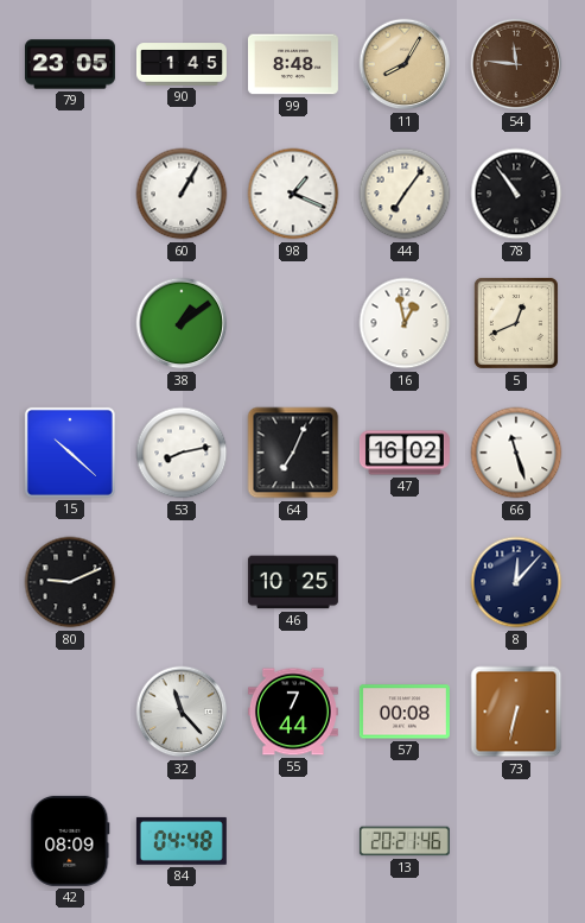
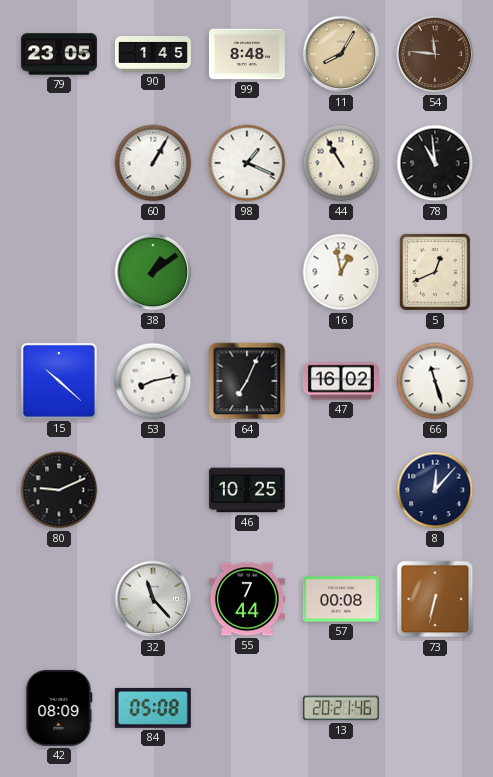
44: 7:06 -> 10:55
78: 10:54 -> 10:59
84: 04:48 -> 05:08
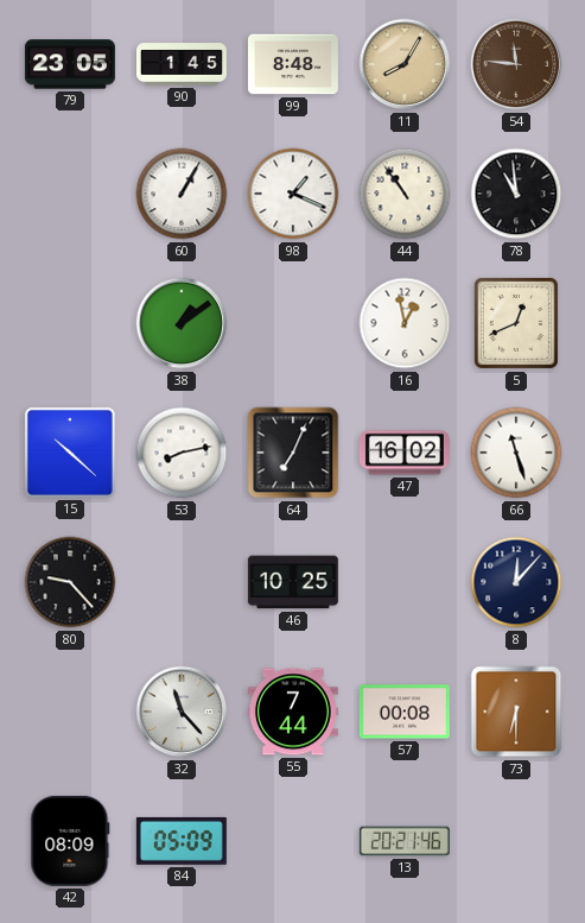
44: 10:55 -> 10:54
80: 9:11 -> 9:23
73: 6:32 -> 6:30
84: 05:08 -> 05:09
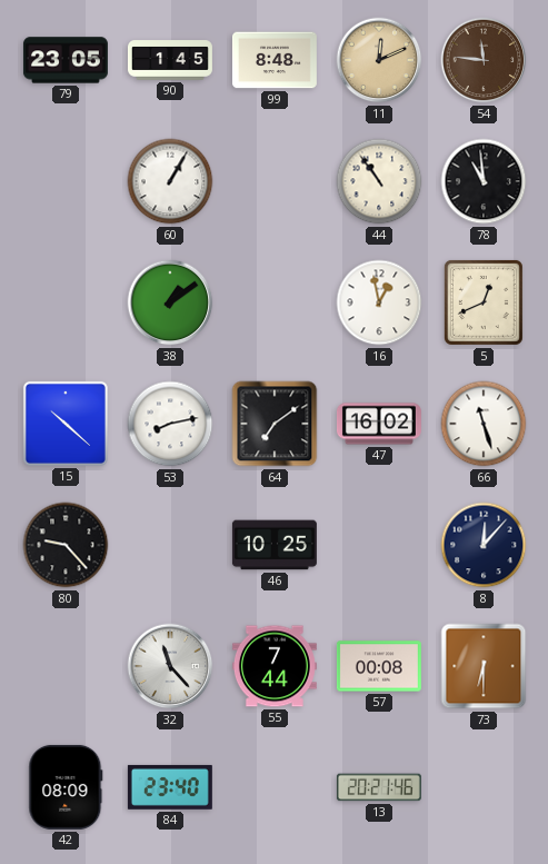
11: 8:05 -> 12:11
98: 1:19 -> none
64: 7:04 -> 7:09
84: 05:09 -> 23:40
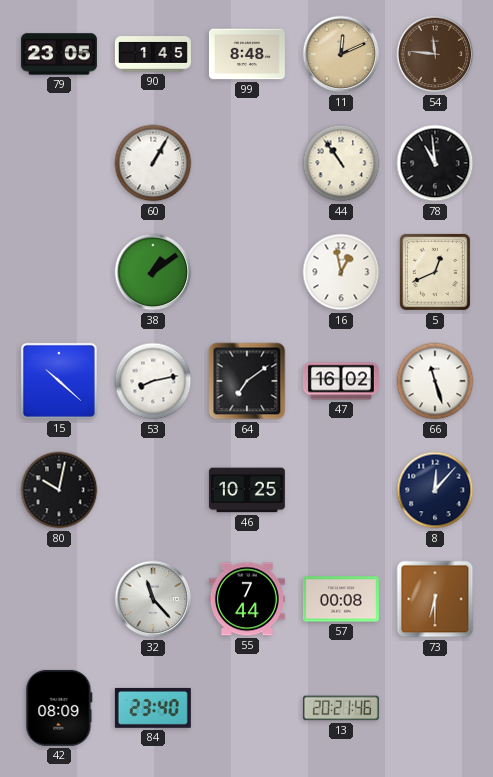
80: 9:23 -> 10:02
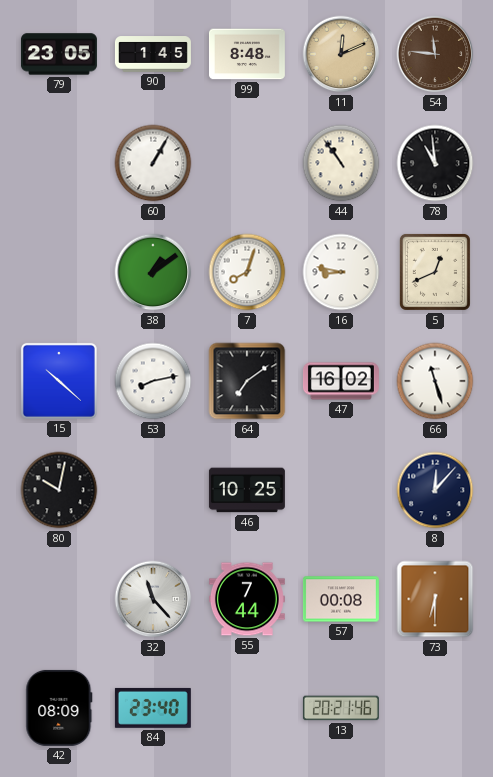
7: none -> 8:03
16: 12:58 -> 8:47
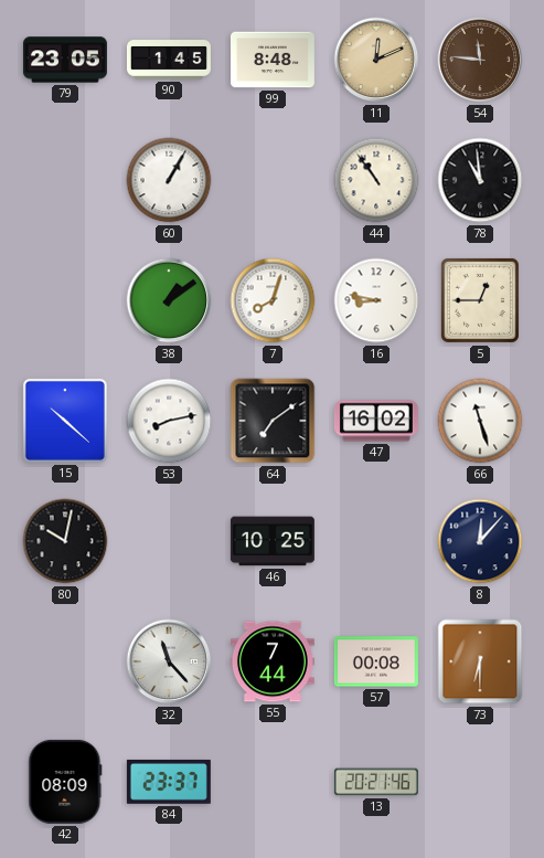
5: 12:41 -> 12:45
84: 23:40 -> 23:37
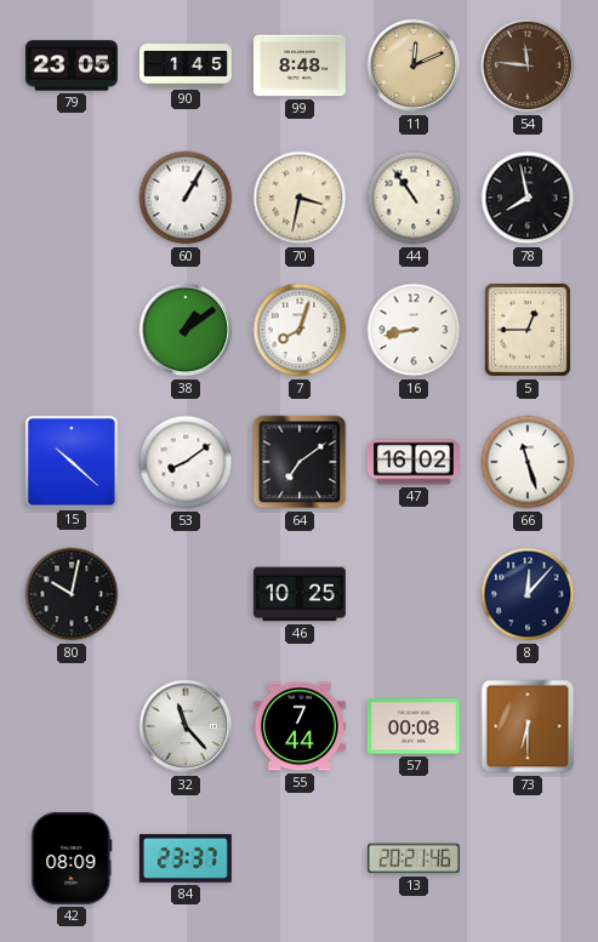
70: none -> 3:32
78: 10:59 -> 7:58
16: 8:47 -> 8:43
53: 8:13 -> 8:09
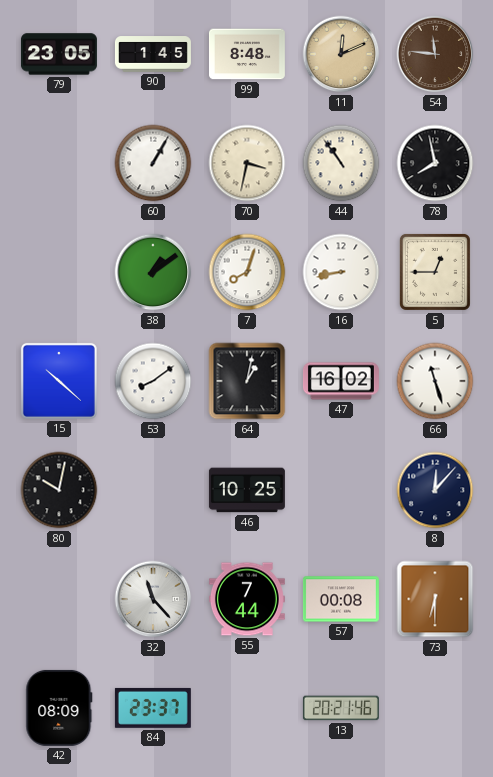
64: 7:09 -> 1:02
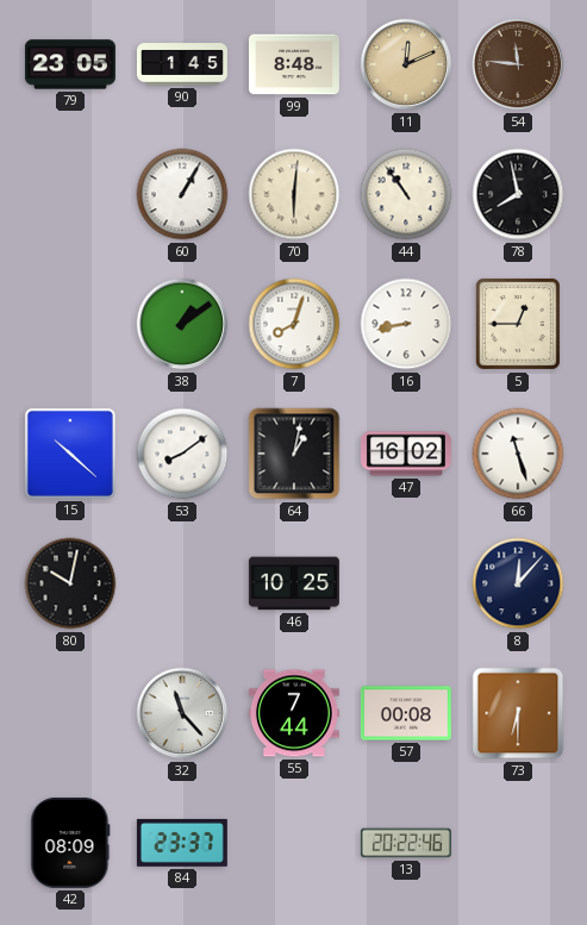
70: 3:32 -> 6:01
13: 20:21 -> 20:22
